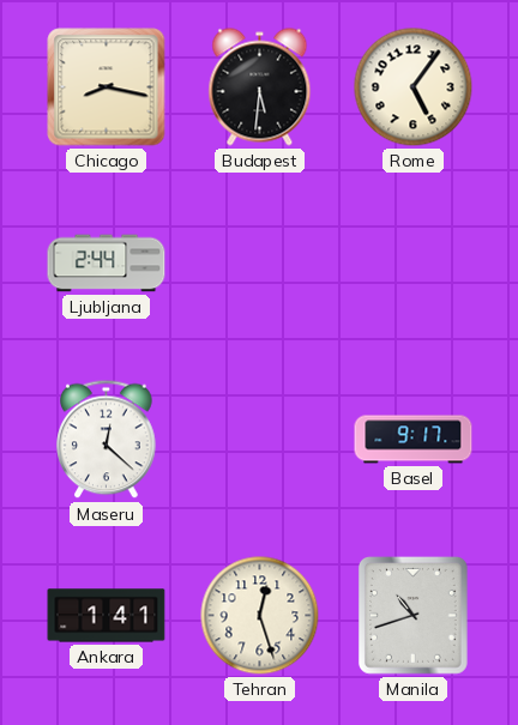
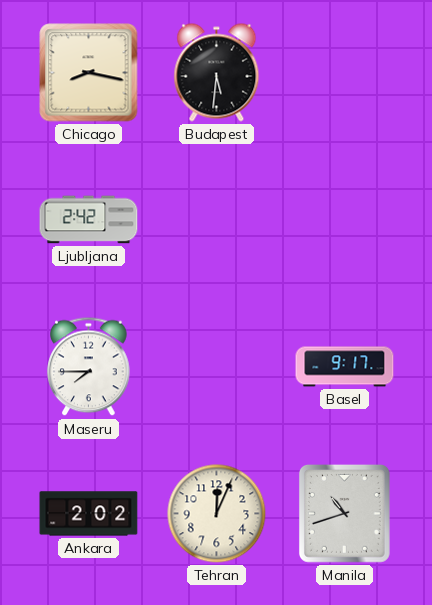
Rome: 5:06 -> none
Ljubljana: 2:44 -> 2:42
Maseru: 12:22 -> 7:45
Ankara: 1:41 -> 2:02
Tehran: 12:27 -> 12:04
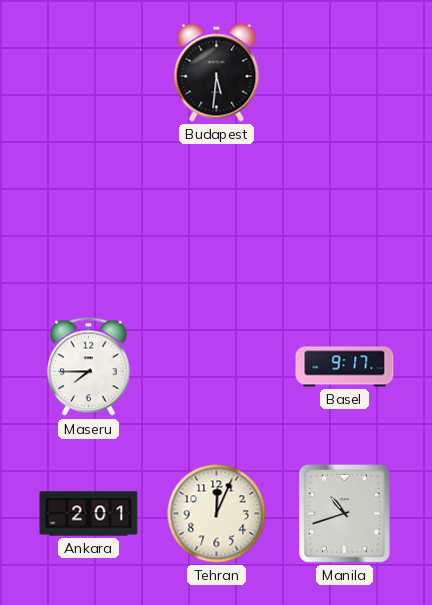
Chicago: 8:17 -> none
Ljubljana: 2:42 -> none
Ankara: 2:02 -> 2:01
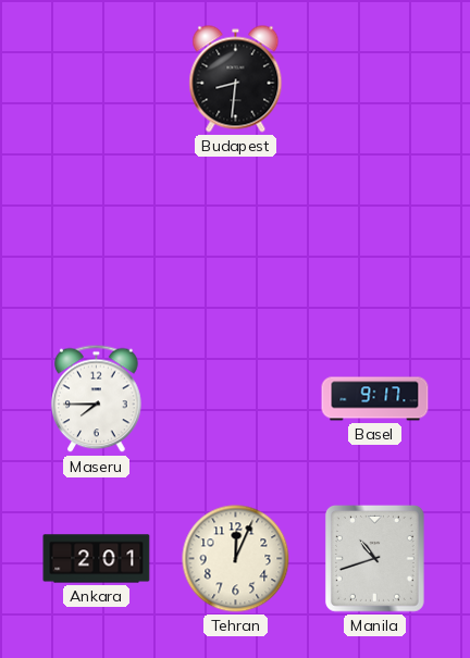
Budapest: 5:31 -> 8:31
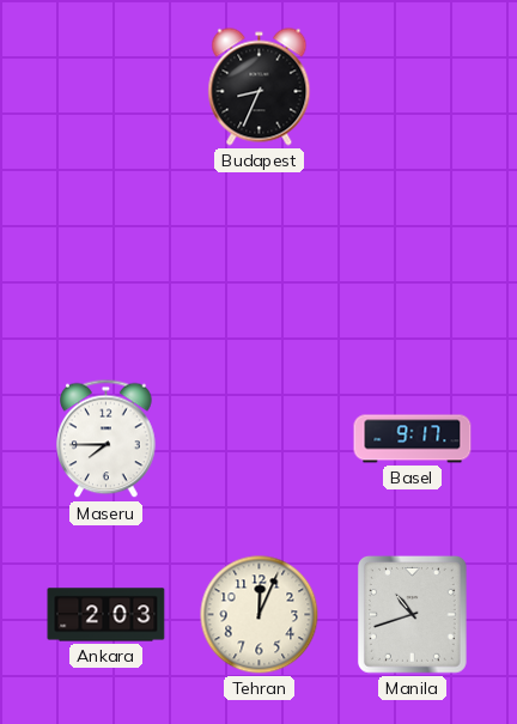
Budapest: 8:31 -> 8:34
Ankara: 2:01 -> 2:03
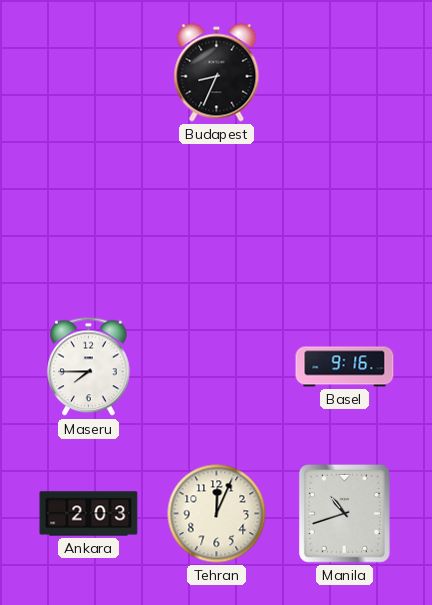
Basel: 9:17 -> 9:16
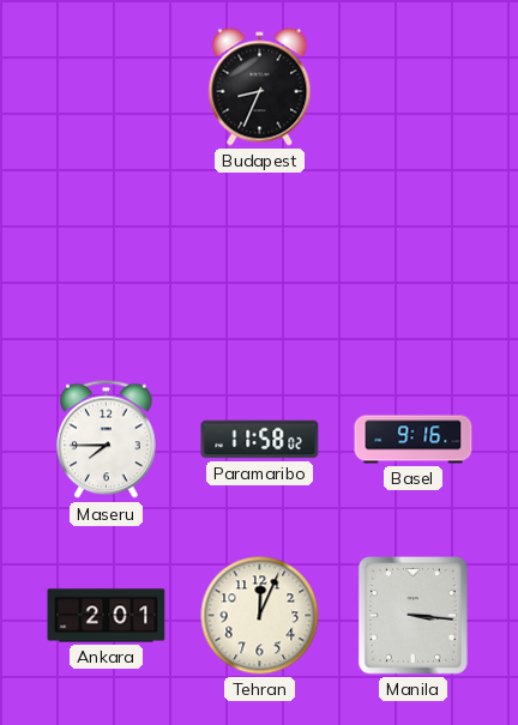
Paramaribo: none -> 11:58
Ankara: 2:03 -> 2:01
Manila: 10:42 -> 3:16
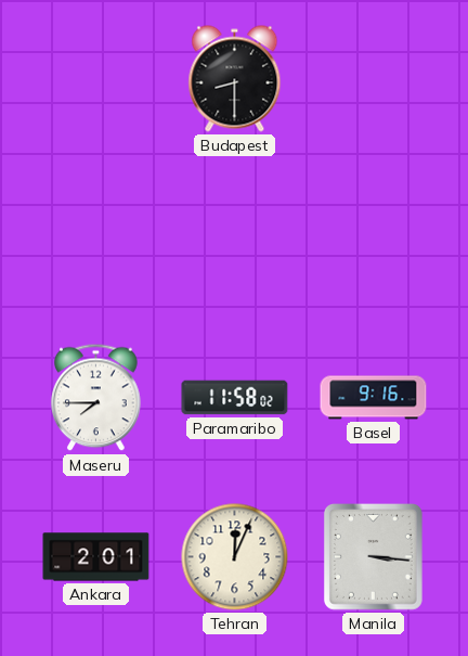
Budapest: 8:34 -> 8:30
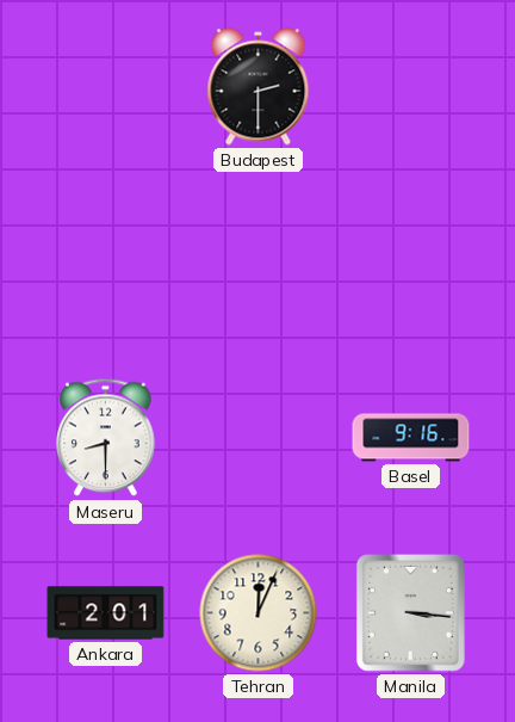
Budapest: 8:30 -> 2:30
Maseru: 7:45 -> 8:30
Paramaribo: 11:58 -> none
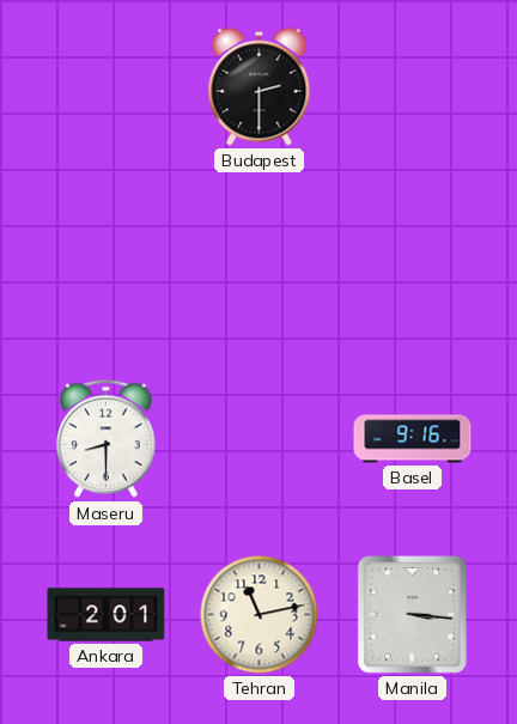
Tehran: 12:04 -> 11:13
